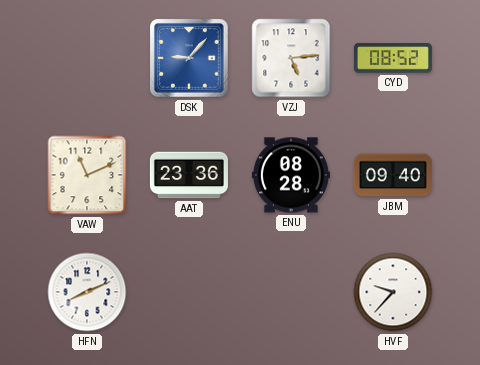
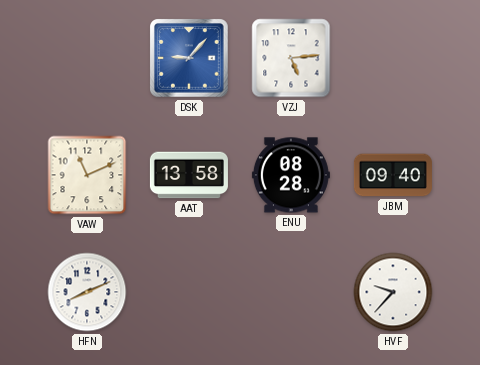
CYD: 08:52 -> none
AAT: 23:36 -> 13:58
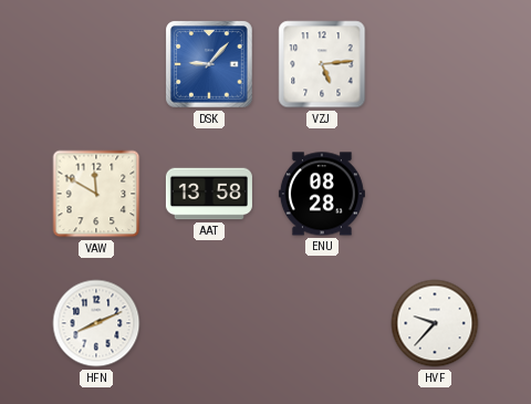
VAW: 11:11 -> 11:50
JBM: 09:40 -> none
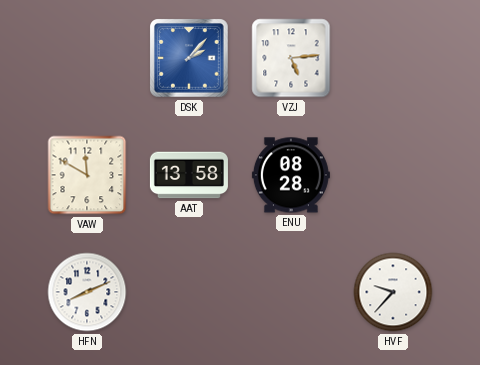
DSK: 9:07 -> 2:07
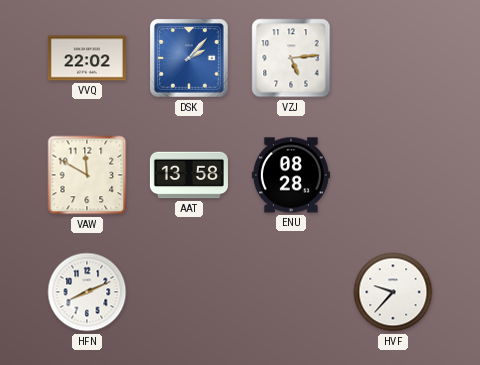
VVQ: none -> 22:02
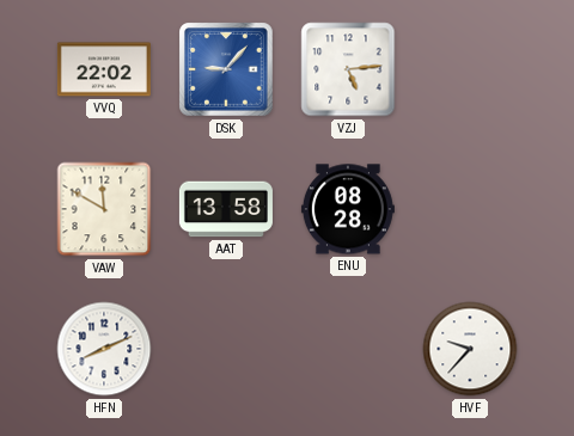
DSK: 2:07 -> 9:07
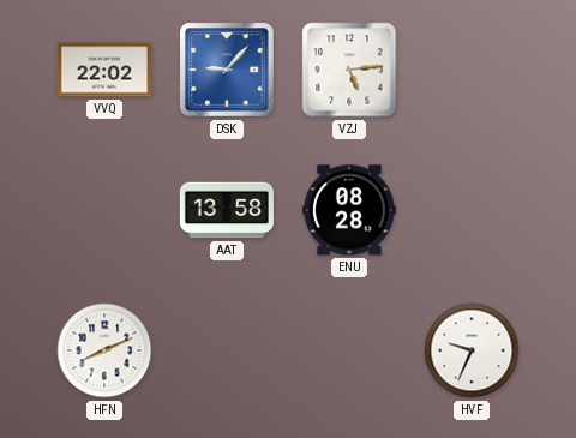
VAW: 11:50 -> none
HVF: 9:37 -> 9:34
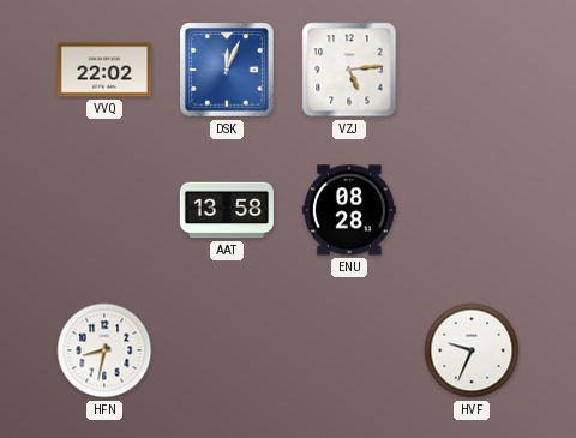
DSK: 9:07 -> 12:04
HFN: 8:11 -> 8:32
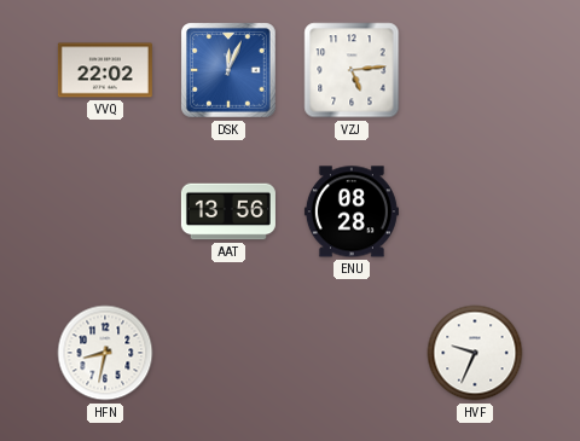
AAT: 13:58 -> 13:56
